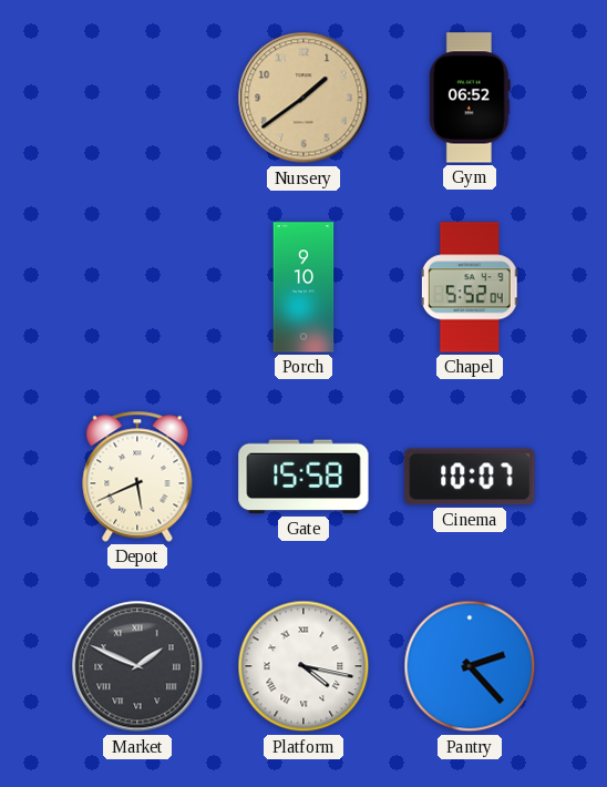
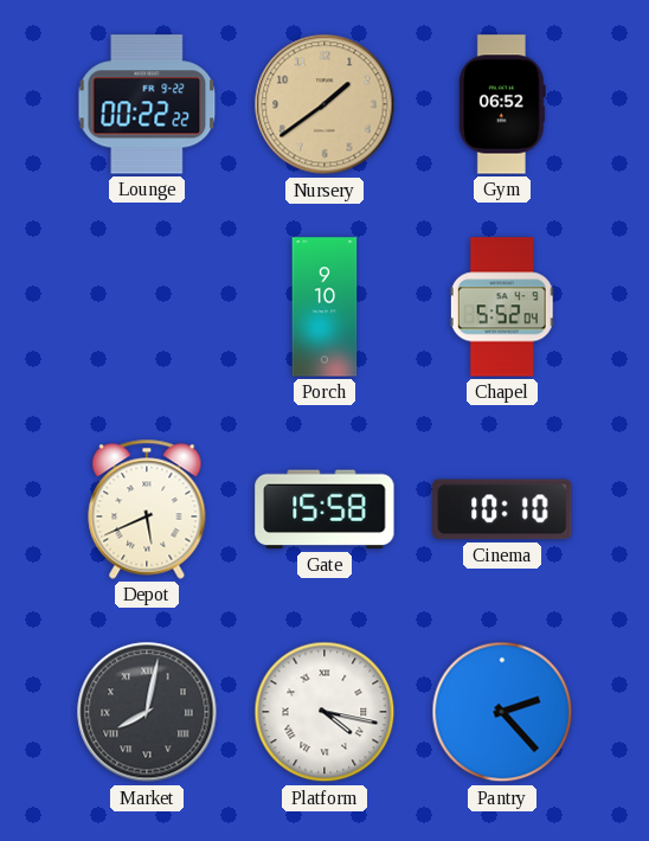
Lounge: none -> 00:22
Cinema: 10:07 -> 10:10
Market: 1:49 -> 8:02
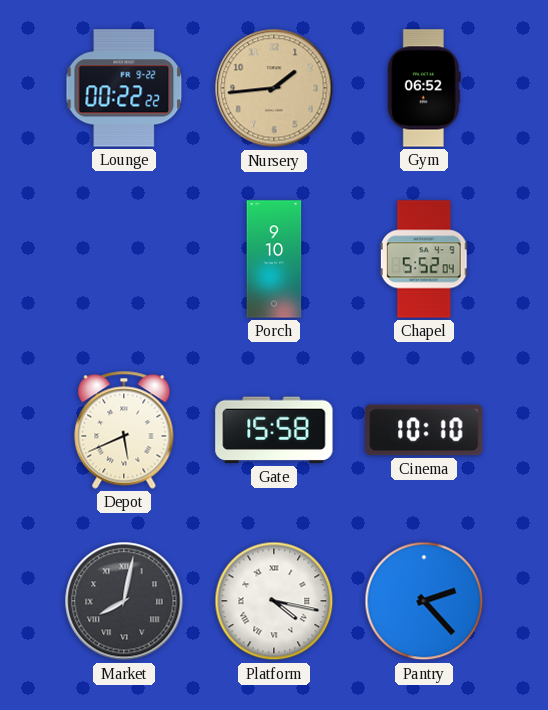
Nursery: 1:39 -> 1:44
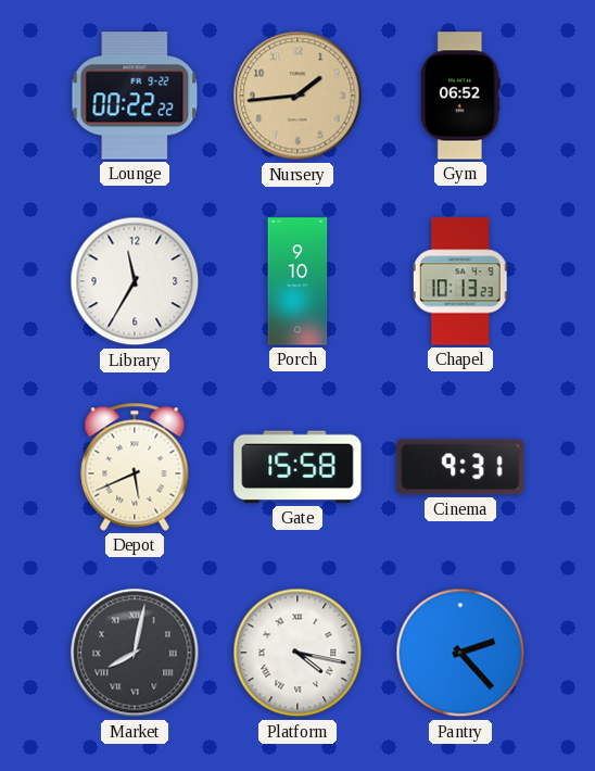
Library: none -> 11:35
Chapel: 5:52 -> 10:13
Cinema: 10:10 -> 9:31
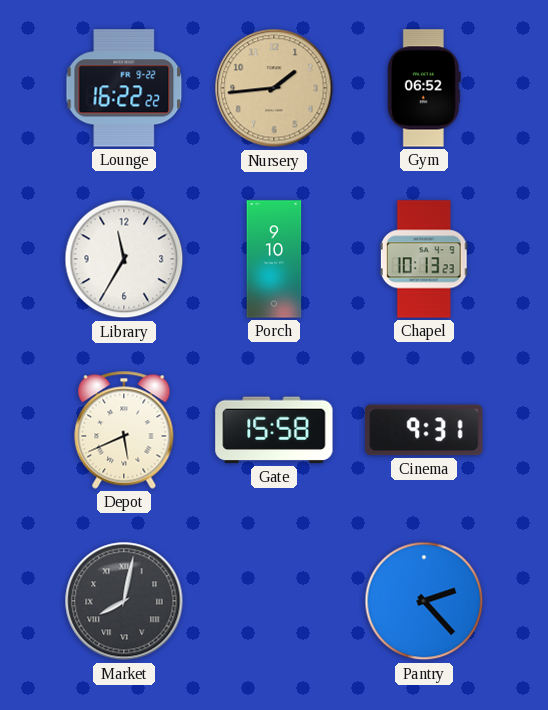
Lounge: 00:22 -> 16:22
Platform: 4:17 -> none
